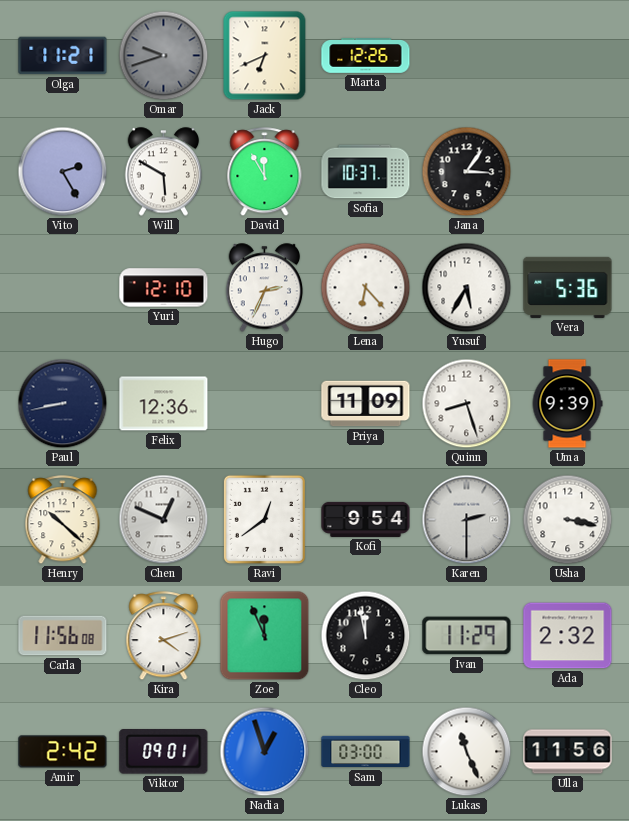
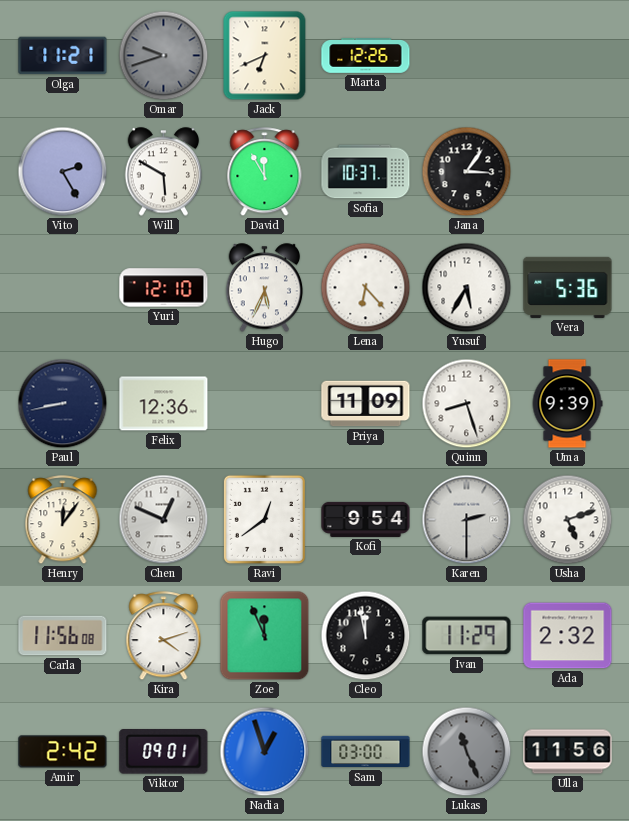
Hugo: 2:34 -> 5:34
Henry: 10:22 -> 12:06
Usha: 3:17 -> 5:12
Lukas dial: white -> grey
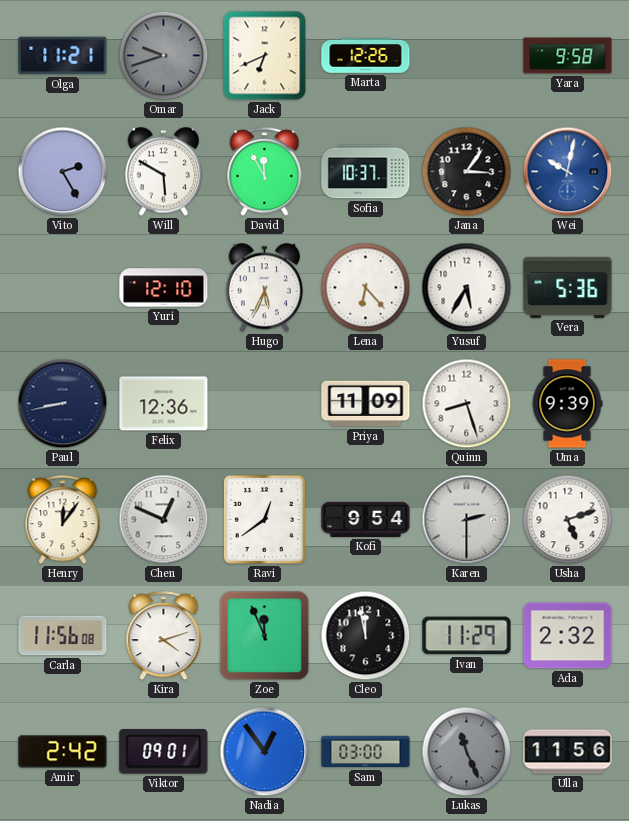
Yara: none -> 9:58
Wei: none -> 10:02
Nadia: 12:57 -> 12:54
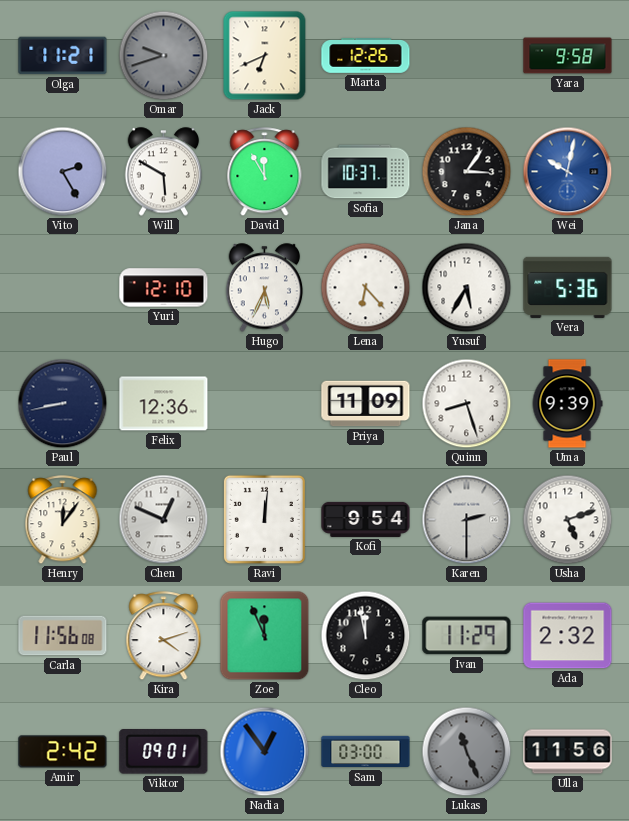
Ravi: 12:39 -> 12:01
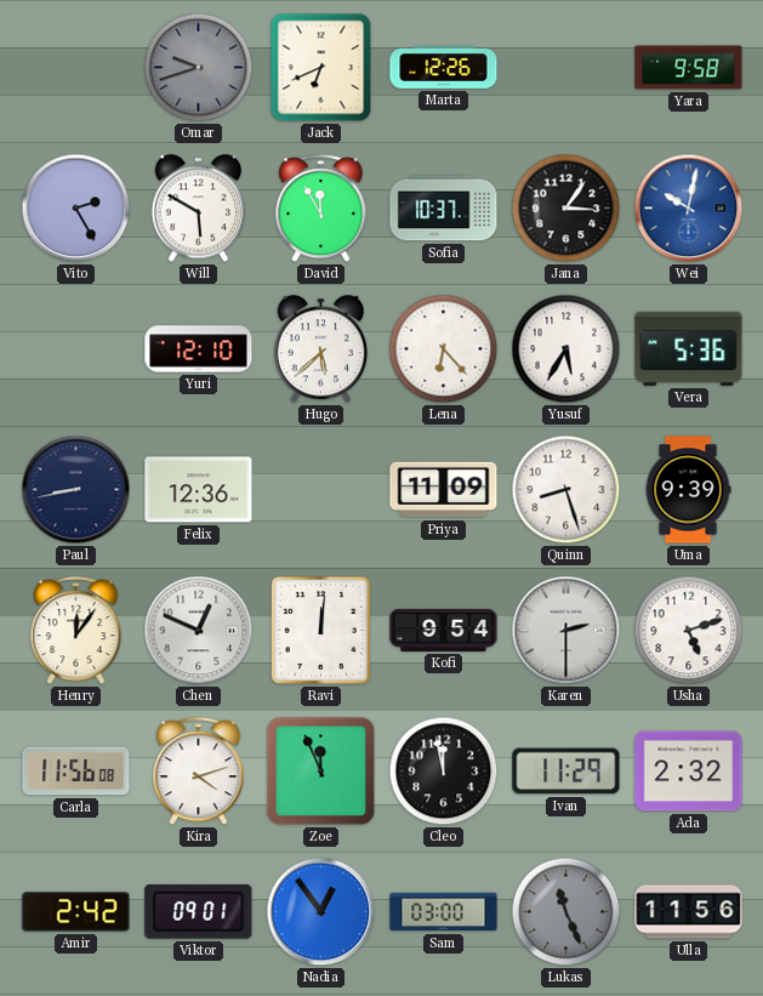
Olga: 11:21 -> none
Hugo: 5:34 -> 5:38
